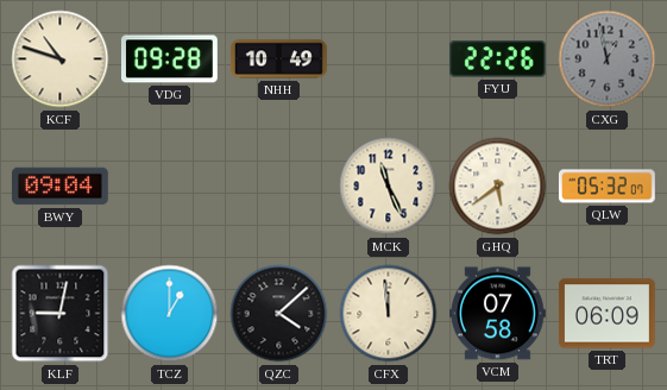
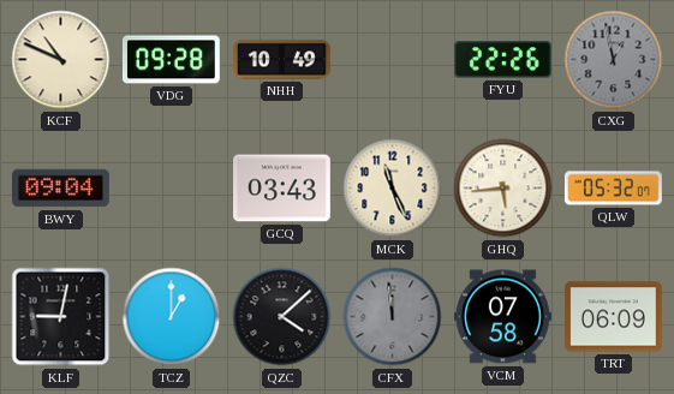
KCF: 10:48 -> 10:49
GCQ: none -> 03:43
GHQ: 5:39 -> 5:44
CFX dial: cream -> grey
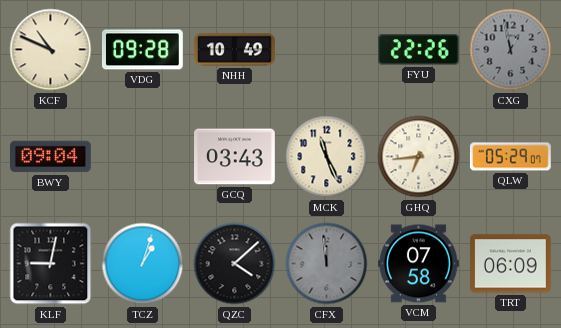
GHQ: 5:44 -> 6:44
QLW: 05:32 -> 05:29
TCZ: 1:00 -> 1:03
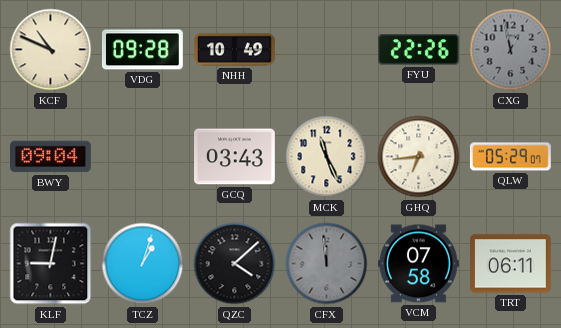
TRT: 06:09 -> 06:11
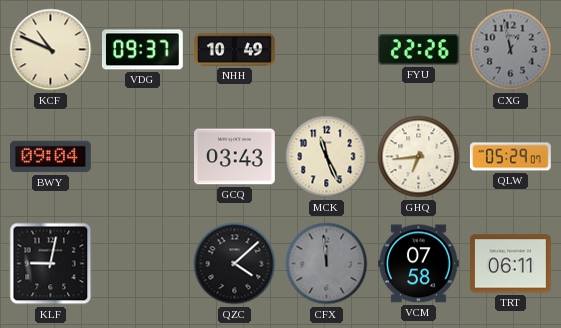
VDG: 09:28 -> 09:37
TCZ: 1:03 -> none
